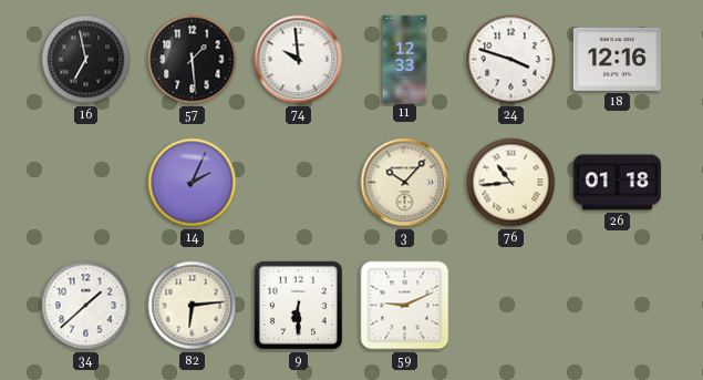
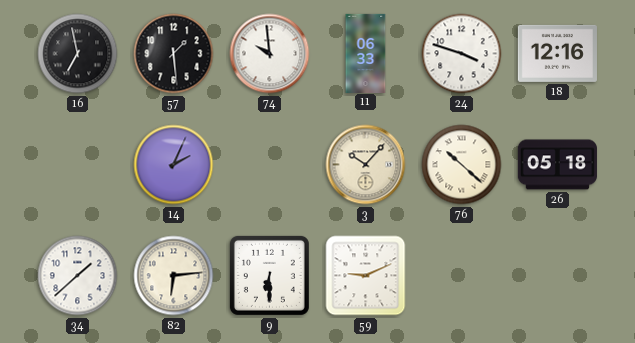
11: 12:33 -> 06:33
76: 10:44 -> 10:22
26: 01:18 -> 05:18
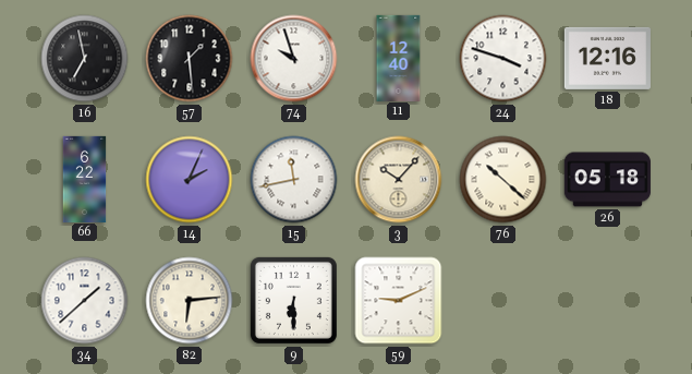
74: 9:59 -> 9:57
11: 06:33 -> 12:40
66: none -> 6:22
15: none -> 11:43
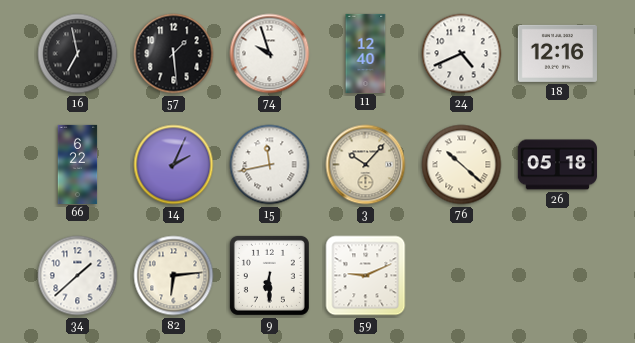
24: 3:48 -> 4:41
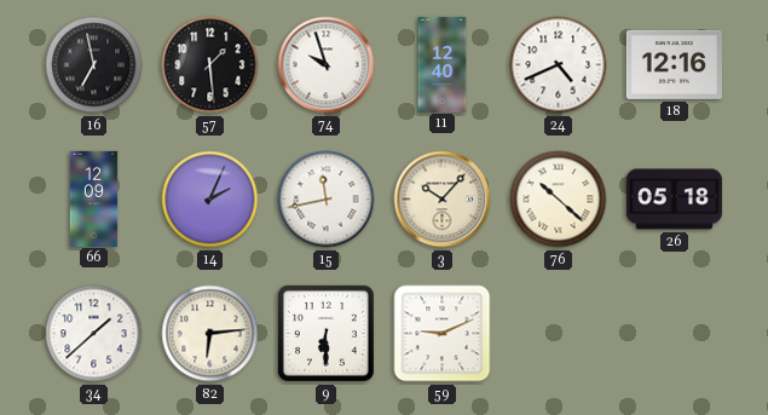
66: 6:22 -> 12:09
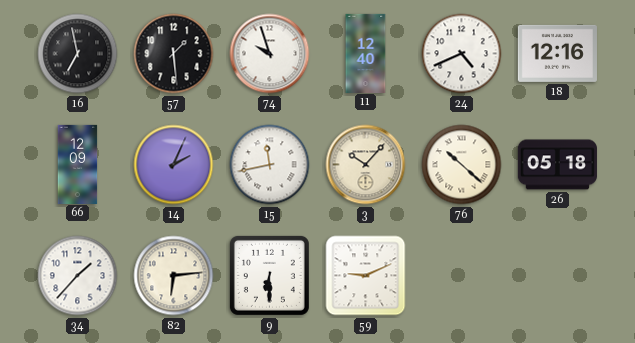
34: 1:38 -> 1:37
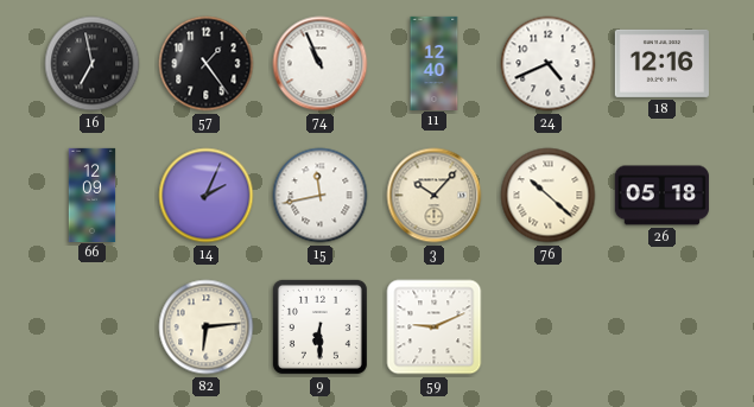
57: 1:29 -> 1:24
74: 9:57 -> 10:56
34: 1:37 -> none
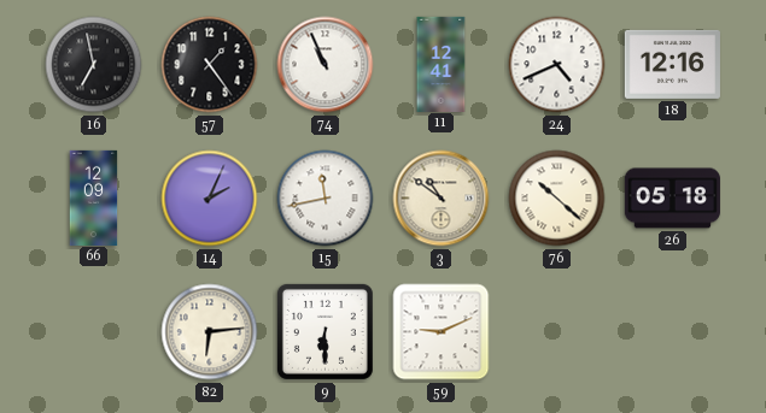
11: 12:40 -> 12:41
3: 10:07 -> 10:51
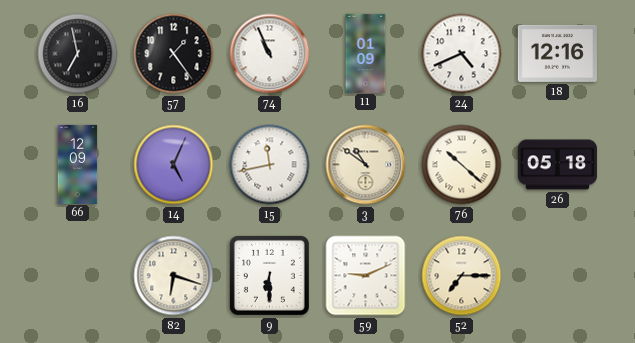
11: 12:41 -> 01:09
14: 2:04 -> 5:04
82: 6:14 -> 6:18
52: none -> 7:15
